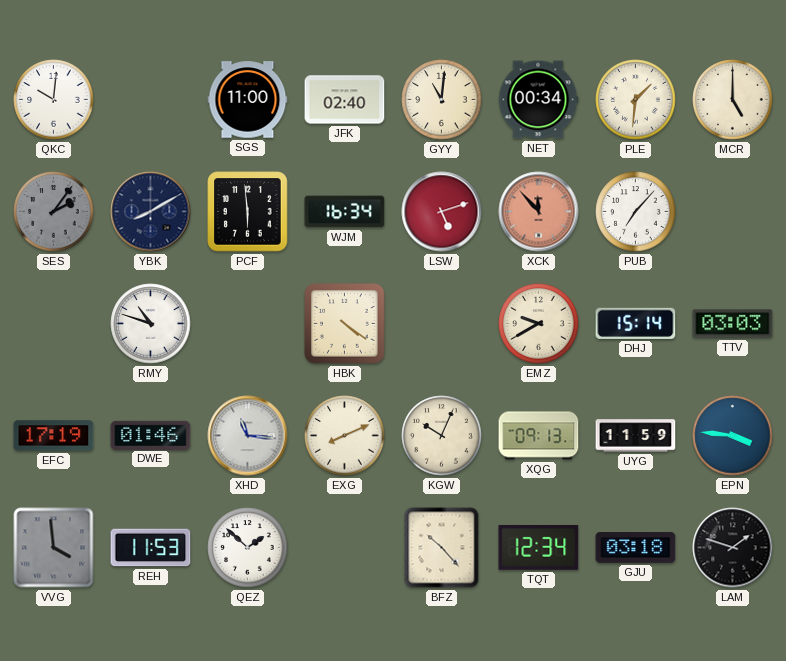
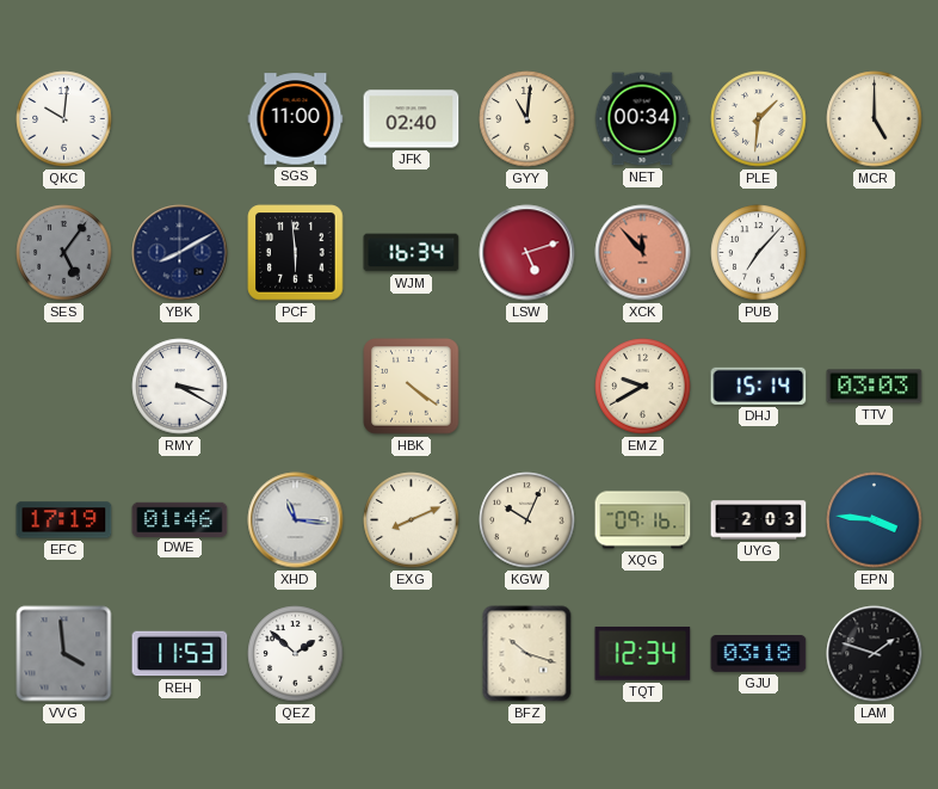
SES: 2:06 -> 5:06
RMY: 10:48 -> 3:20
XQG: 09:13 -> 09:16
UYG: 11:59 -> 2:03
BFZ: 10:23 -> 10:18
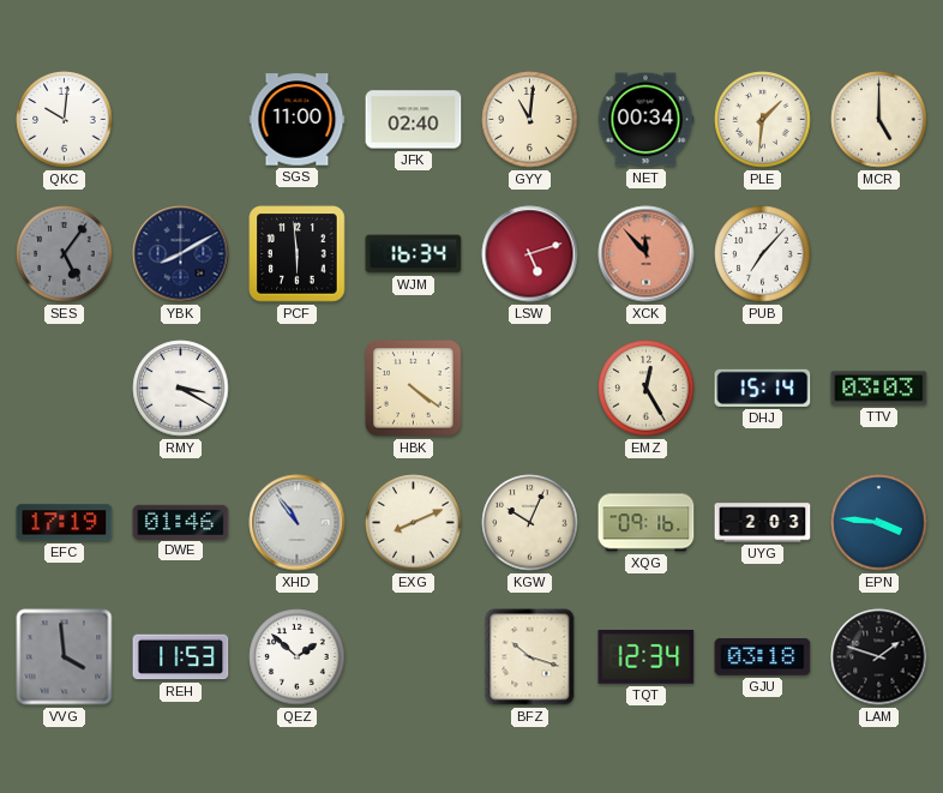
EMZ: 9:40 -> 12:25
XHD: 11:16 -> 10:54
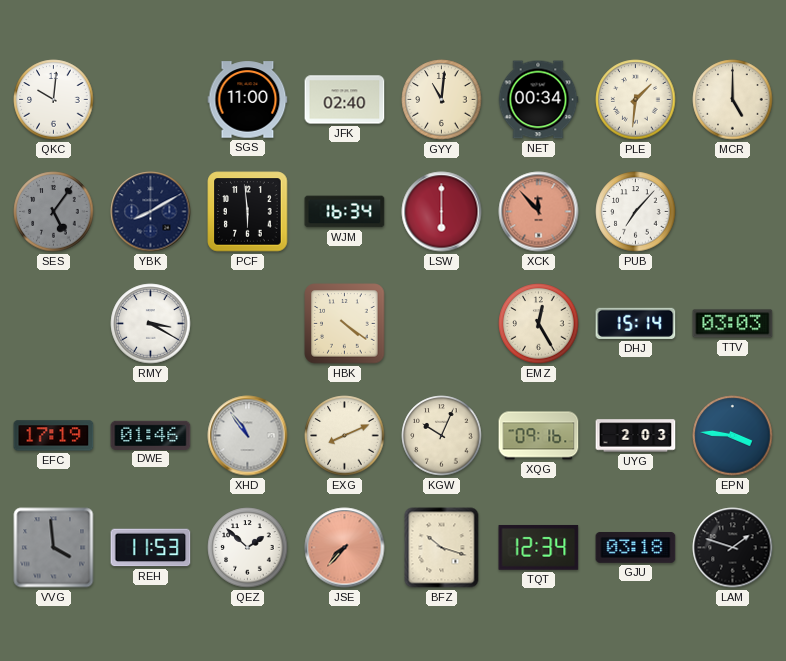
LSW: 5:12 -> 6:00
JSE: none -> 7:37
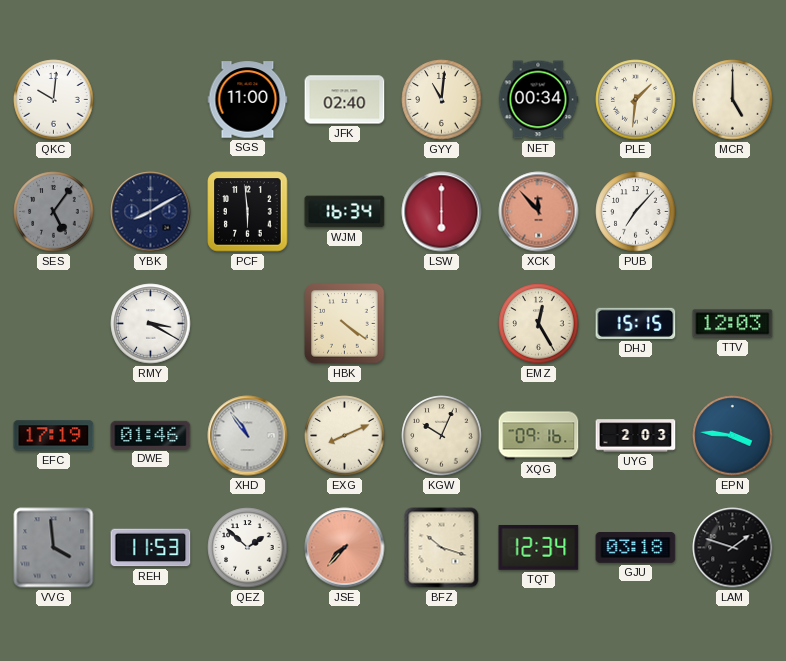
DHJ: 15:14 -> 15:15
TTV: 03:03 -> 12:03
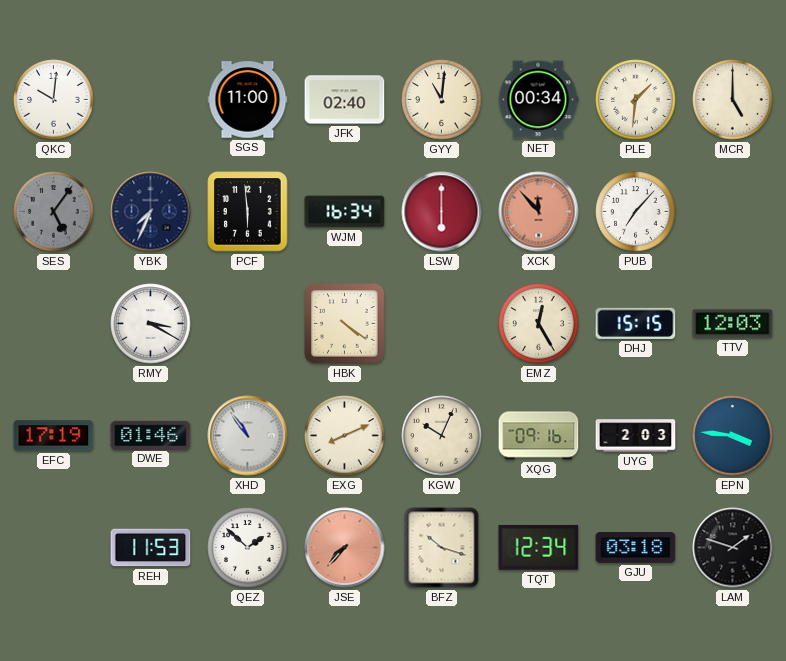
YBK: 8:10 -> 7:34
VVG: 3:59 -> none
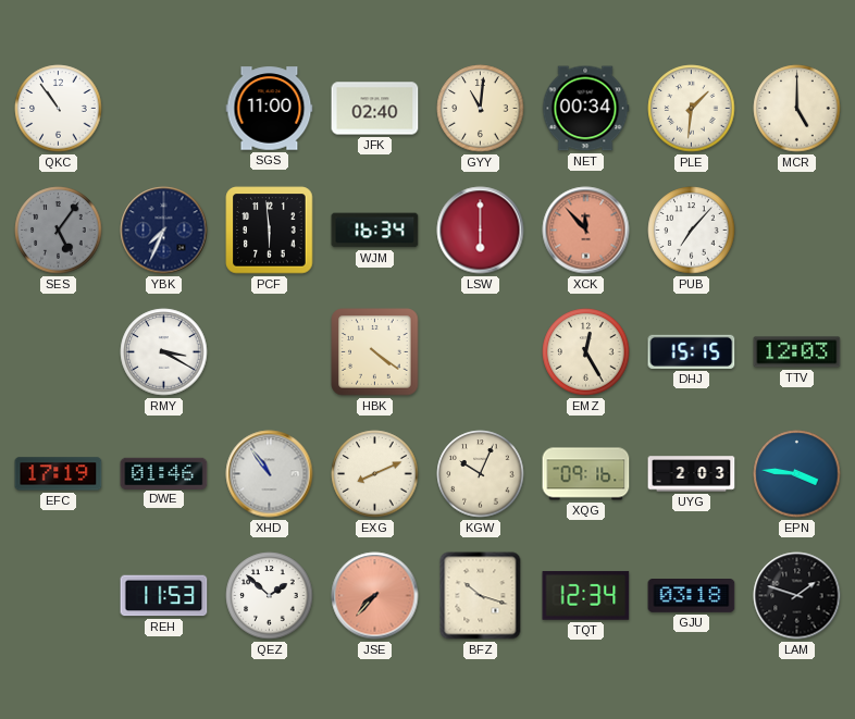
QKC: 10:01 -> 10:54
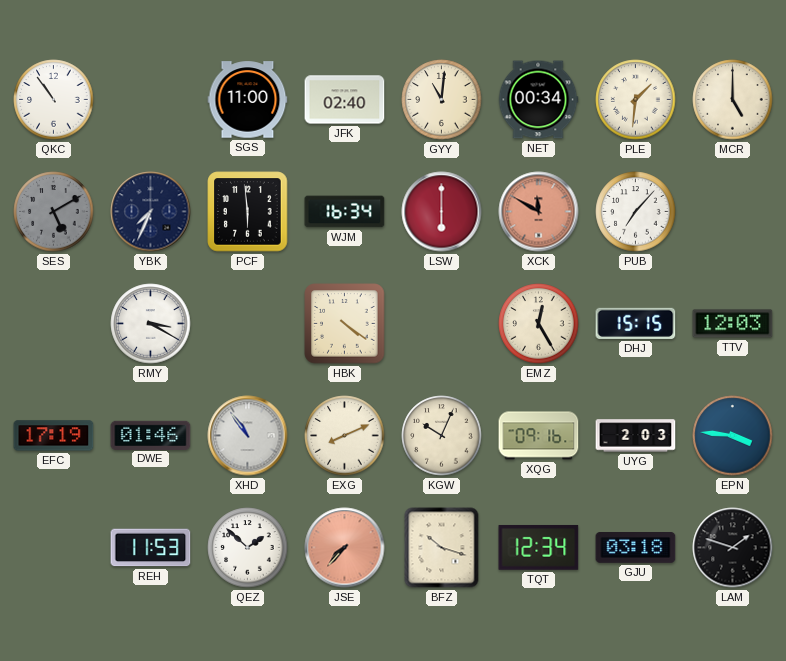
SES: 5:06 -> 5:10
XCK: 11:53 -> 11:50
